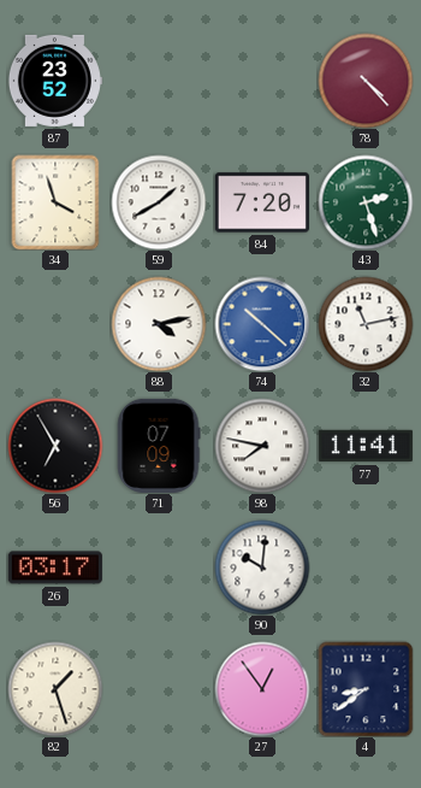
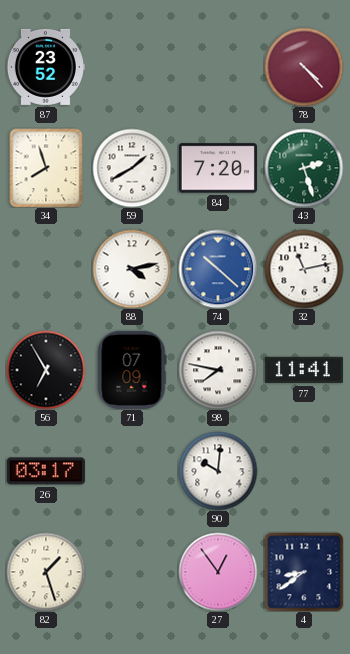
34: 3:57 -> 7:57
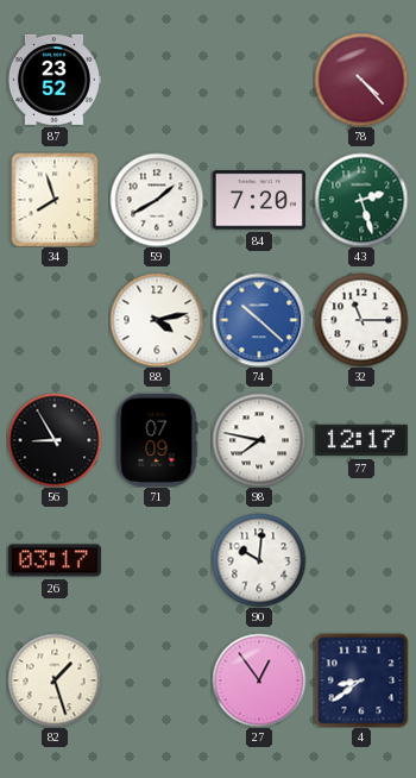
32: 11:13 -> 11:15
56: 6:55 -> 8:55
77: 11:41 -> 12:17
